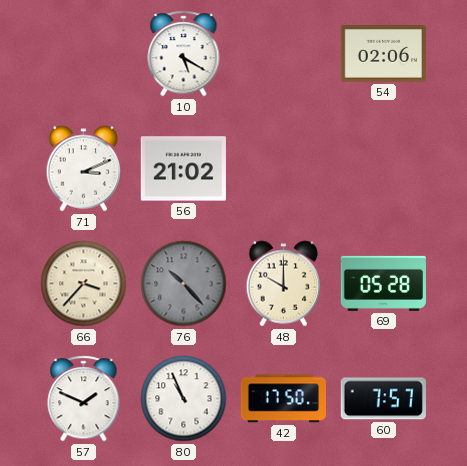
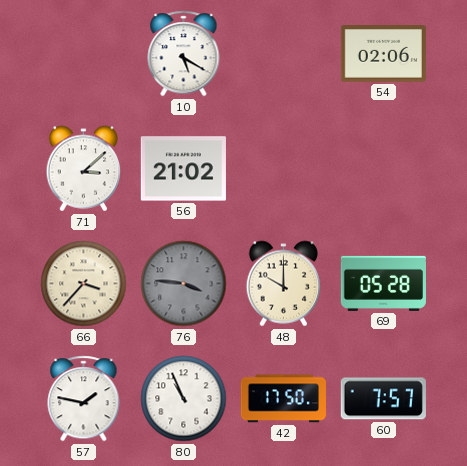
71: 3:11 -> 3:08
76: 10:23 -> 3:46
57: 1:49 -> 1:47
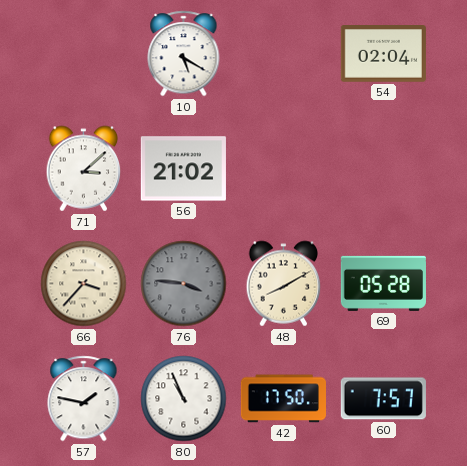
54: 02:06 -> 02:04
48: 10:00 -> 8:10
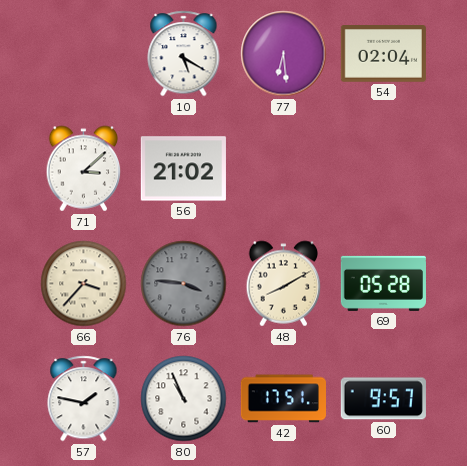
77: none -> 6:29
42: 17:50 -> 17:51
60: 7:57 -> 9:57
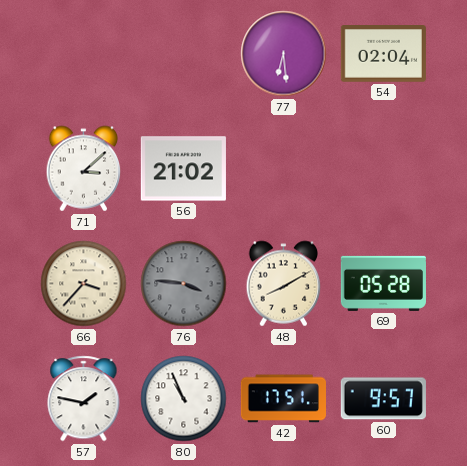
10: 5:20 -> none
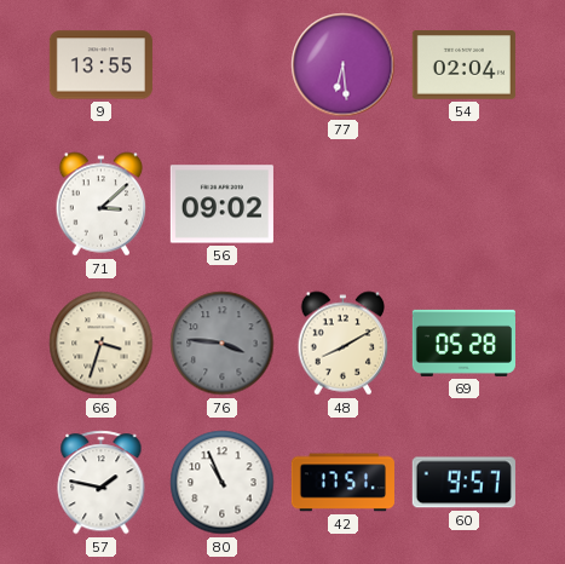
9: none -> 13:55
56: 21:02 -> 09:02
66: 3:37 -> 3:33
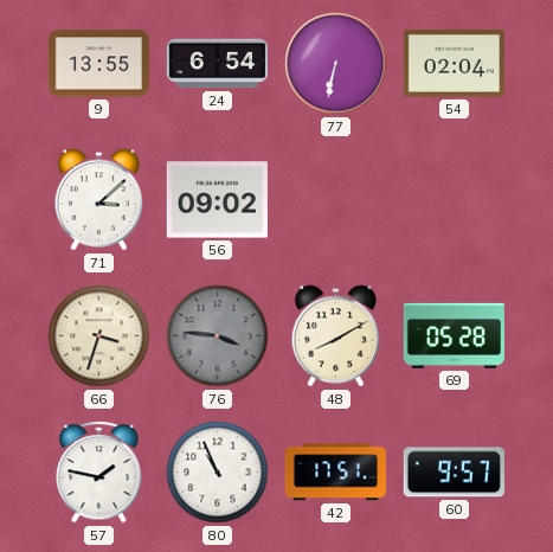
24: none -> 6:54
77: 6:29 -> 6:32
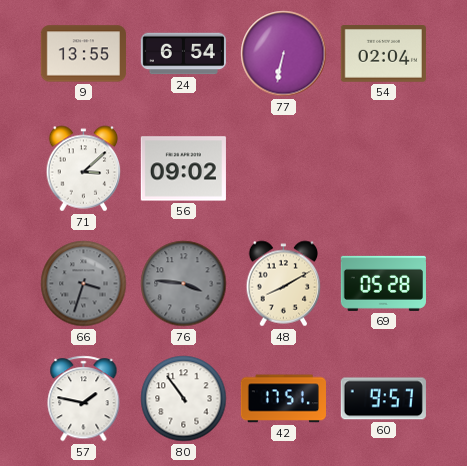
66 dial: cream -> grey
80: 10:56 -> 10:54
